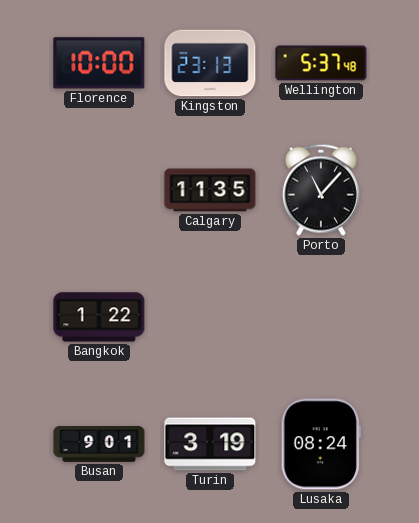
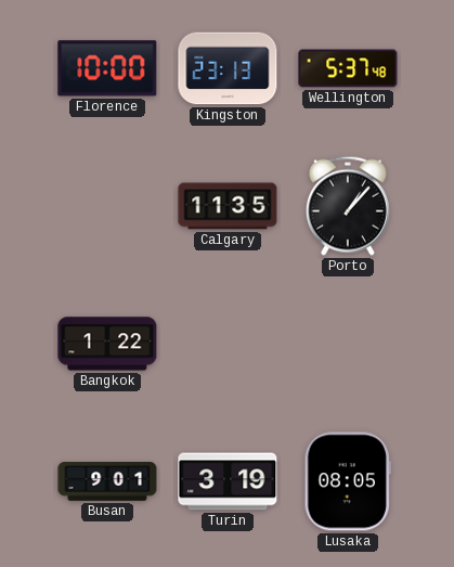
Porto: 11:07 -> 1:07
Lusaka: 08:24 -> 08:05
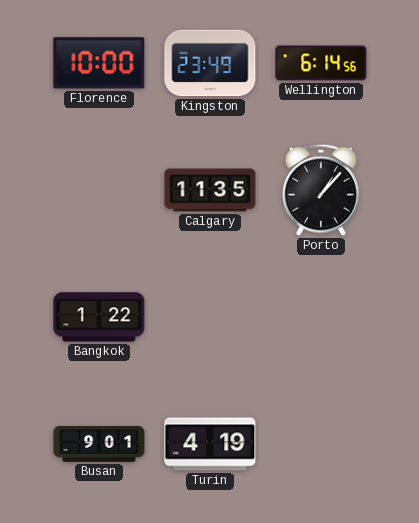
Kingston: 23:13 -> 23:49
Wellington: 5:37 -> 6:14
Turin: 3:19 -> 4:19
Lusaka: 08:05 -> none
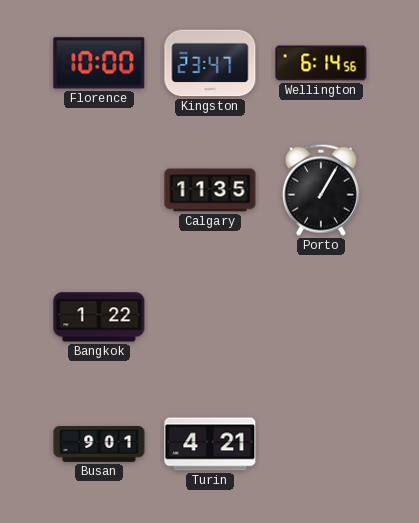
Kingston: 23:49 -> 23:47
Porto: 1:07 -> 1:05
Turin: 4:19 -> 4:21
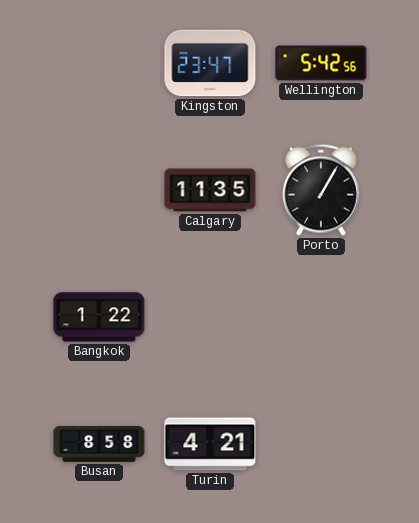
Florence: 10:00 -> none
Wellington: 6:14 -> 5:42
Busan: 9:01 -> 8:58
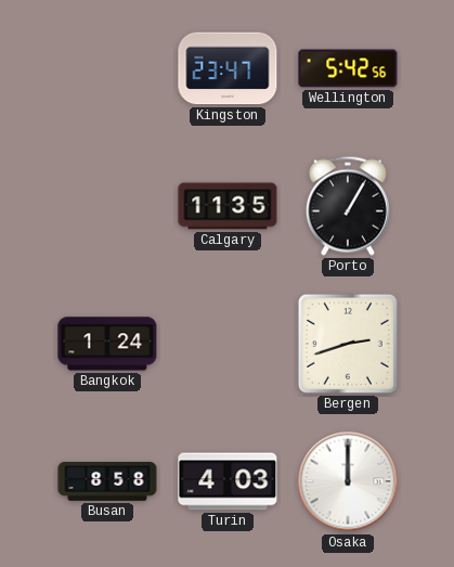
Bangkok: 1:22 -> 1:24
Bergen: none -> 2:42
Turin: 4:21 -> 4:03
Osaka: none -> 12:00
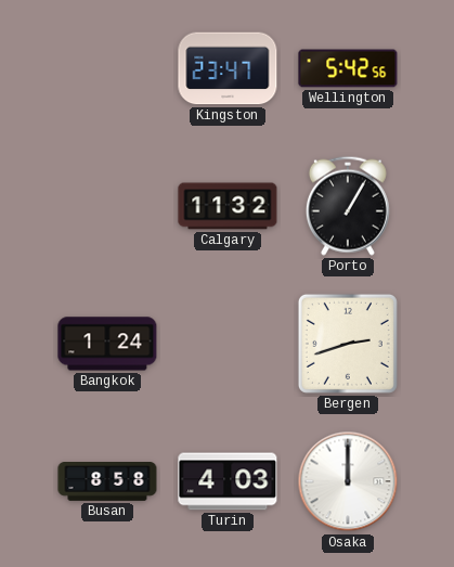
Calgary: 11:35 -> 11:32
